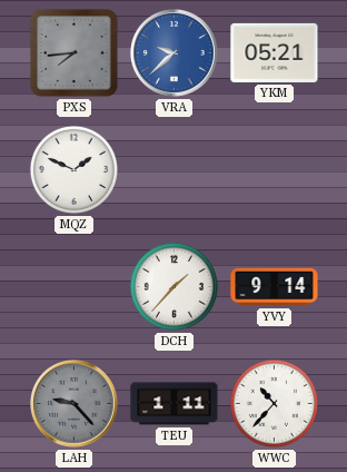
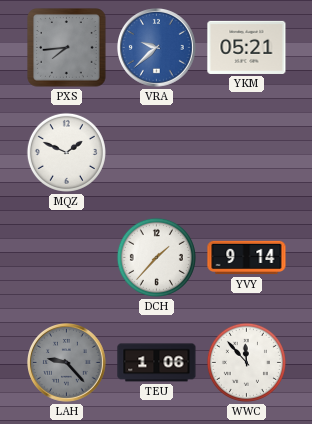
TEU: 1:11 -> 1:06
WWC: 10:37 -> 11:53
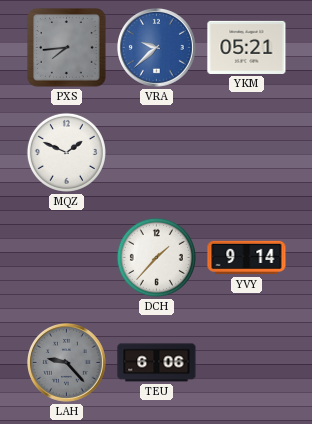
TEU: 1:06 -> 6:06
WWC: 11:53 -> none
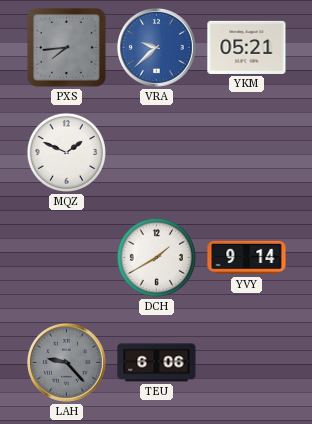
DCH: 1:37 -> 1:40
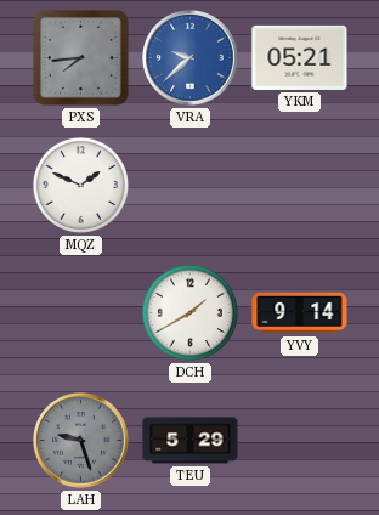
LAH: 9:23 -> 9:27
TEU: 6:06 -> 5:29
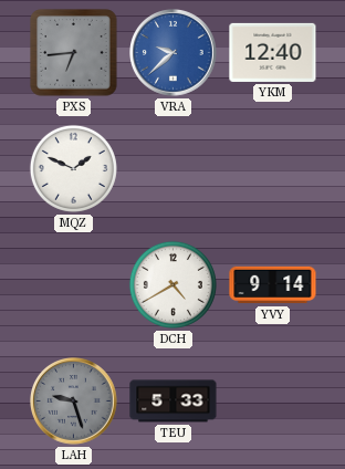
PXS: 7:44 -> 6:44
YKM: 05:21 -> 12:40
DCH: 1:40 -> 4:40
TEU: 5:29 -> 5:33
